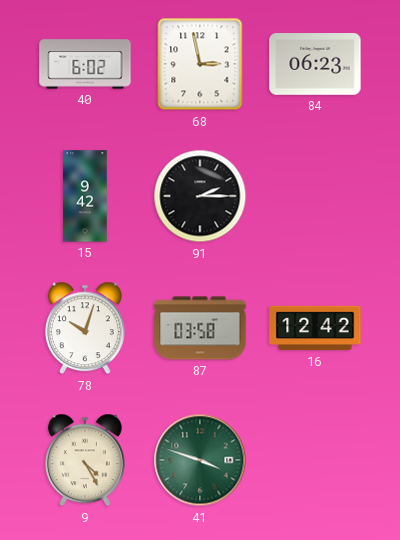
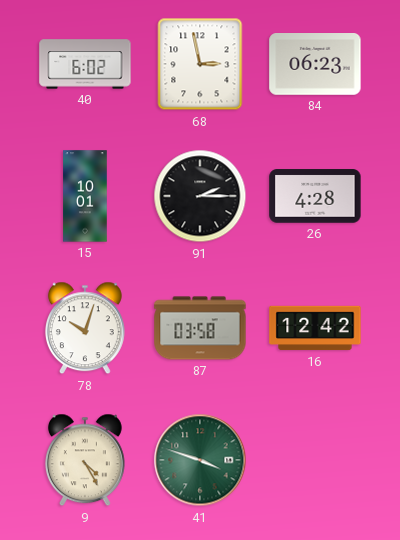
15: 9:42 -> 10:01
26: none -> 4:28
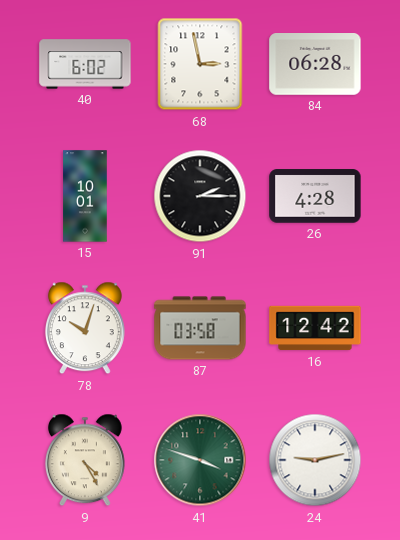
84: 06:23 -> 06:28
24: none -> 9:13
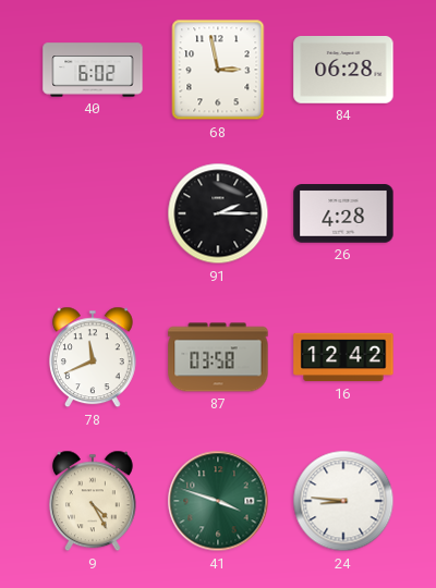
15: 10:01 -> none
78: 10:03 -> 11:41
24: 9:13 -> 8:46
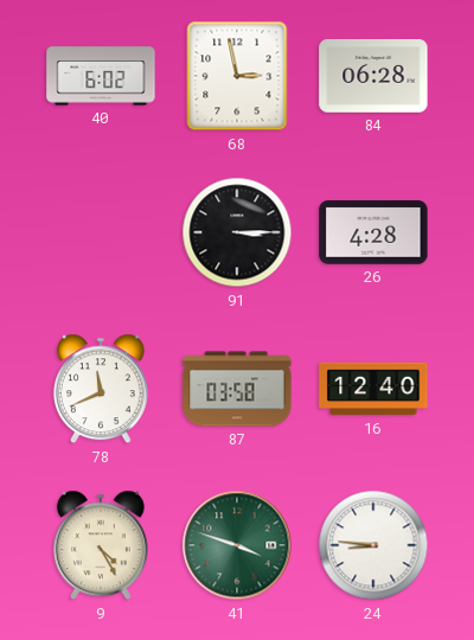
91: 2:15 -> 3:15
16: 12:42 -> 12:40
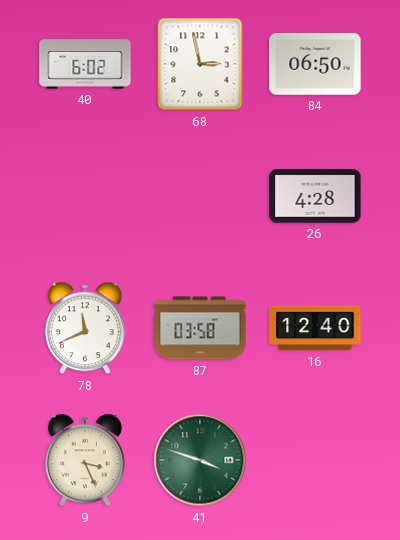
84: 06:28 -> 06:50
91: 3:15 -> none
9: 4:25 -> 3:26
24: 8:46 -> none
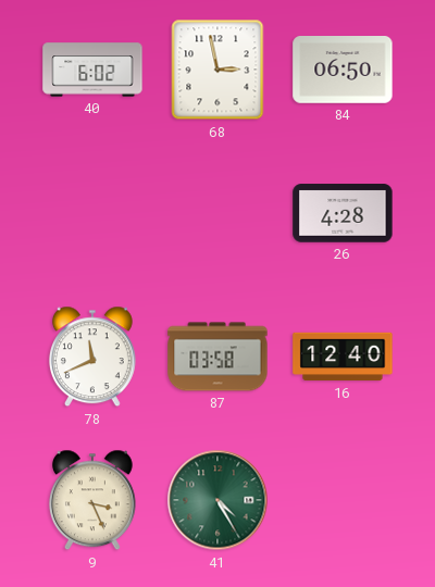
41: 3:48 -> 4:25
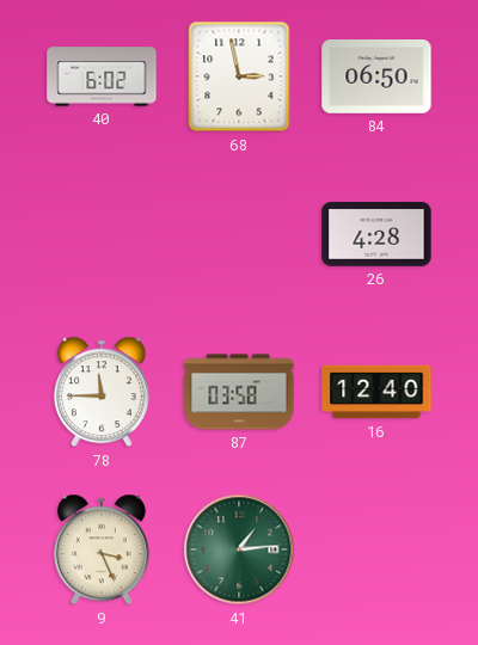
78: 11:41 -> 11:45
41: 4:25 -> 1:14
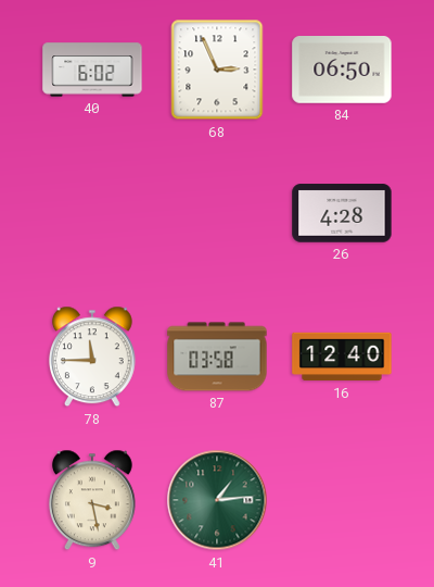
68: 2:58 -> 2:56
9: 3:26 -> 3:28
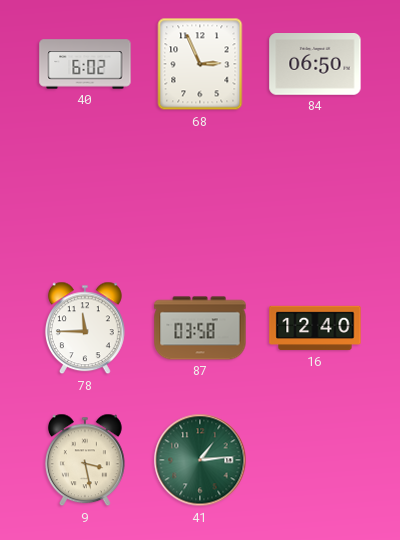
26: 4:28 -> none
